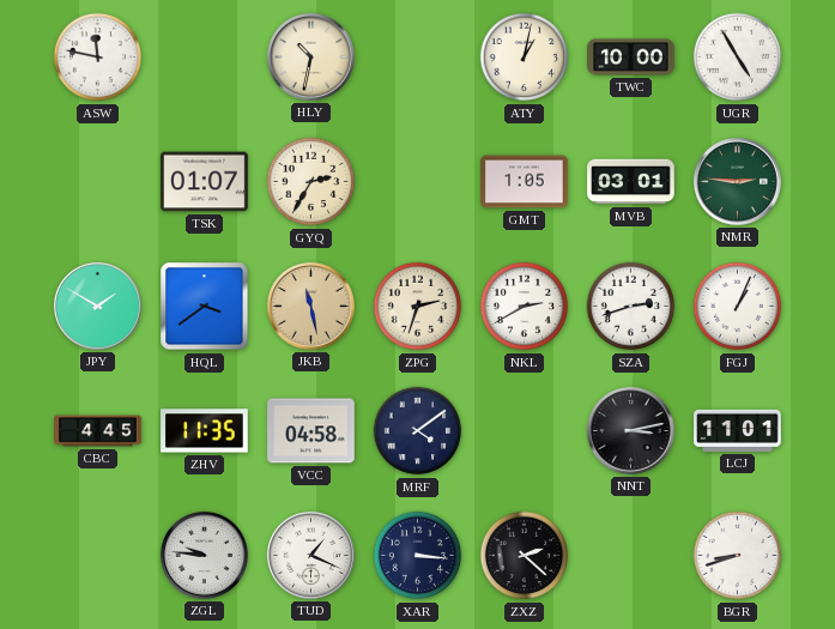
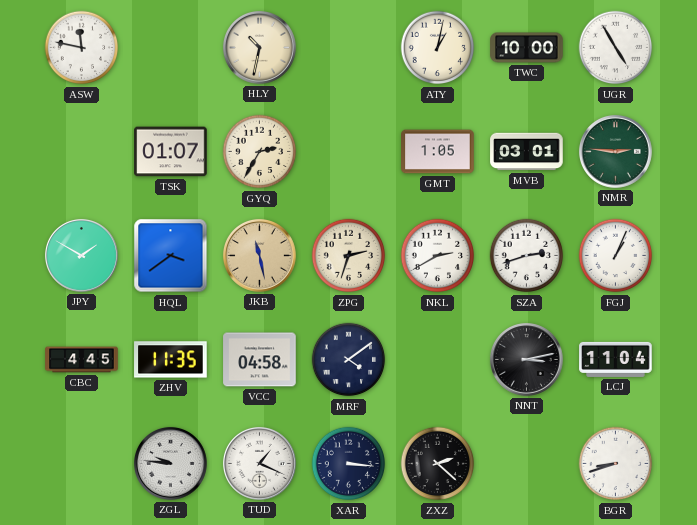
LCJ: 11:01 -> 11:04
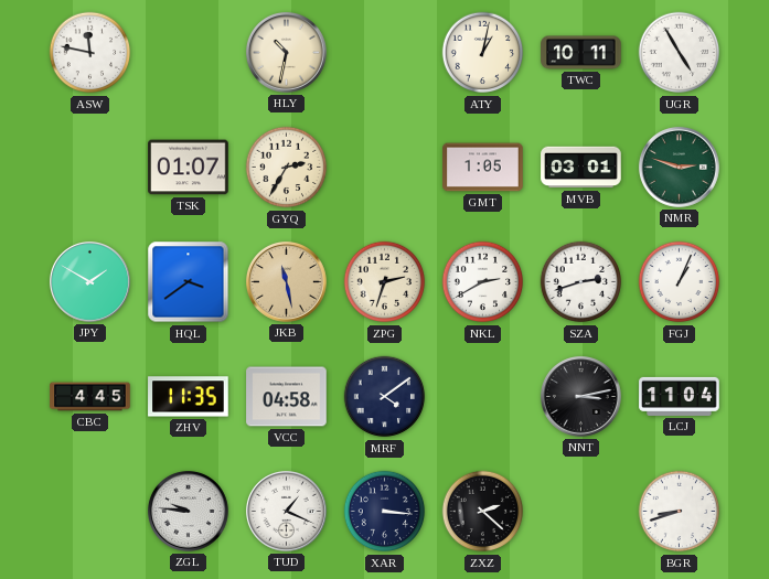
TWC: 10:00 -> 10:11
NMR: 2:46 -> 2:48
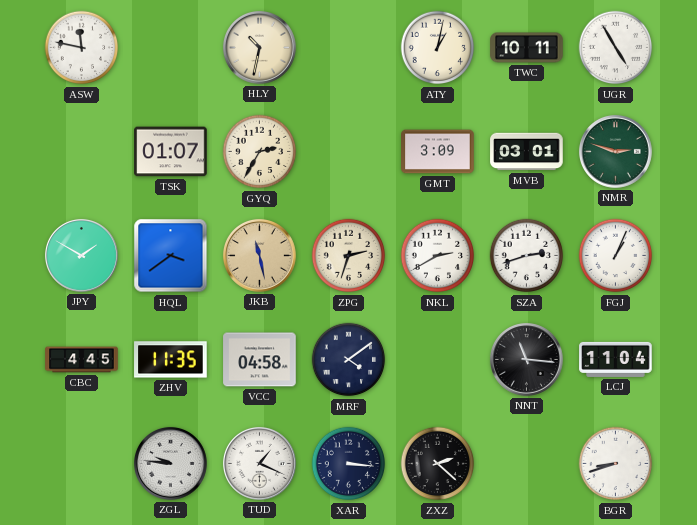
GMT: 1:05 -> 3:09
NNT: 3:13 -> 11:16
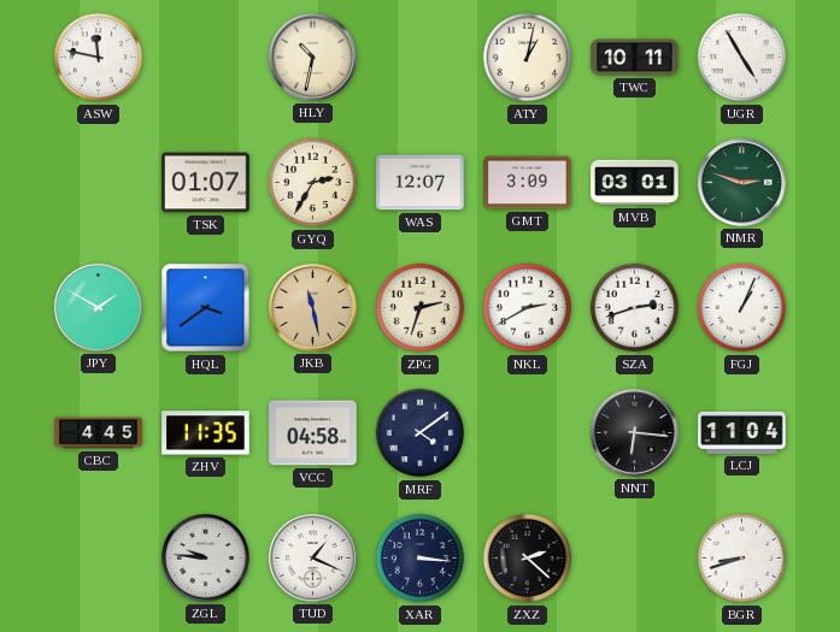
WAS: none -> 12:07
NNT: 11:16 -> 6:16
